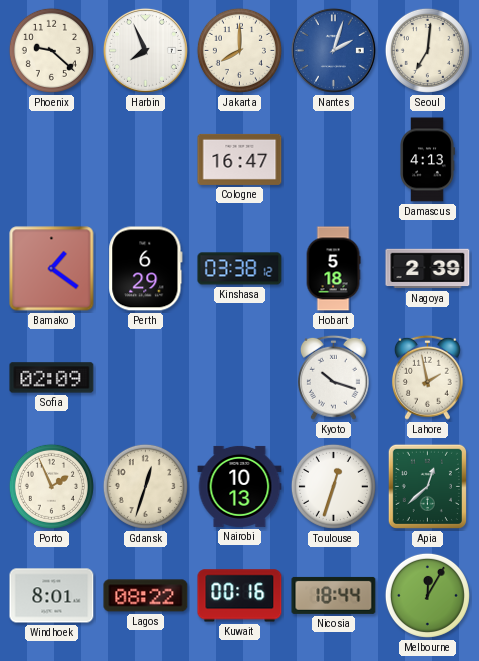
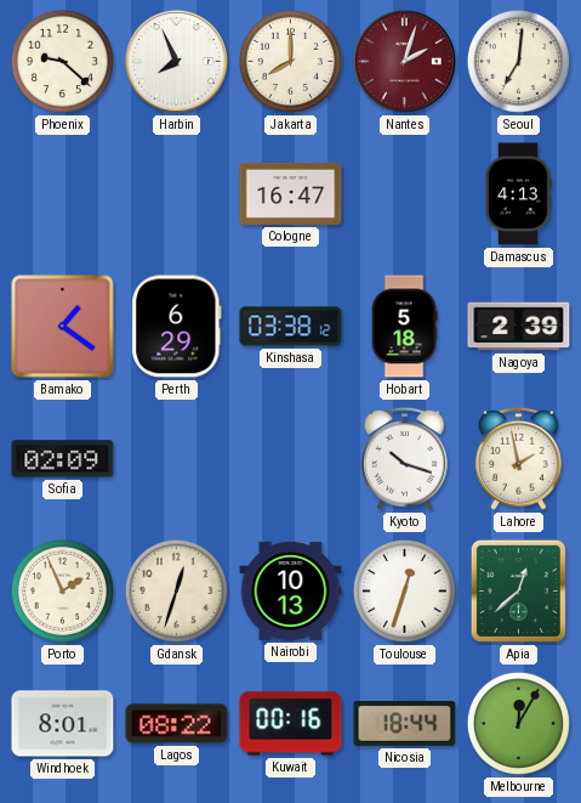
Nantes dial: blue -> burgundy
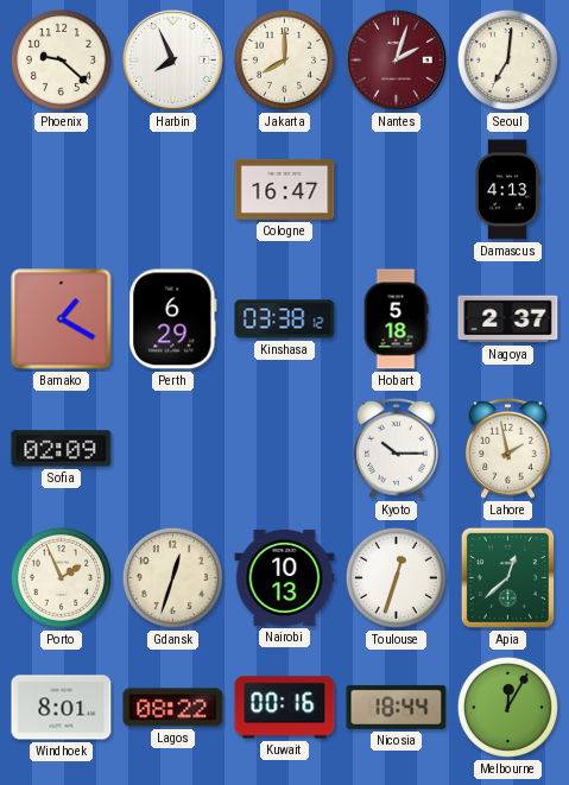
Bamako: 1:21 -> 1:20
Nagoya: 2:39 -> 2:37
Kyoto: 10:18 -> 10:15
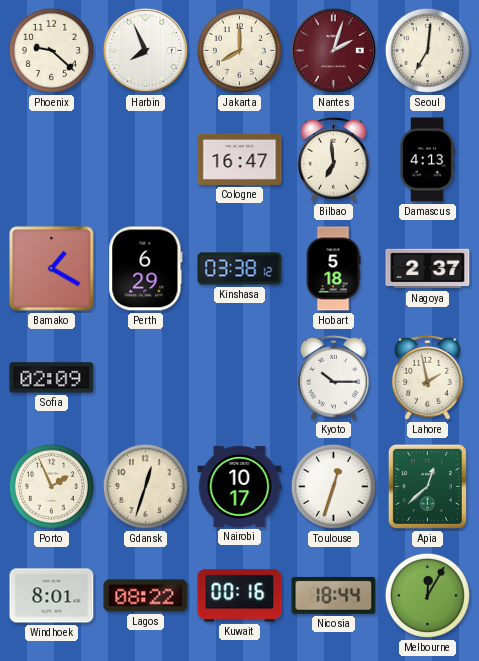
Bilbao: none -> 6:59
Nairobi: 10:13 -> 10:17
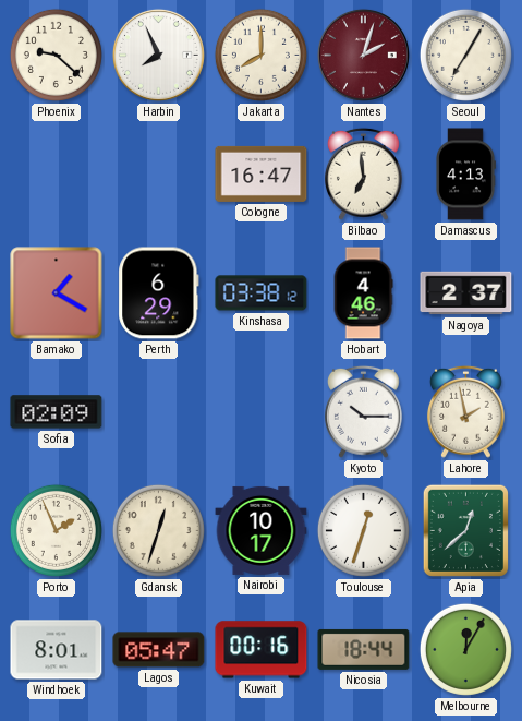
Seoul: 7:01 -> 7:05
Hobart: 5:18 -> 4:46
Lagos: 08:22 -> 05:47
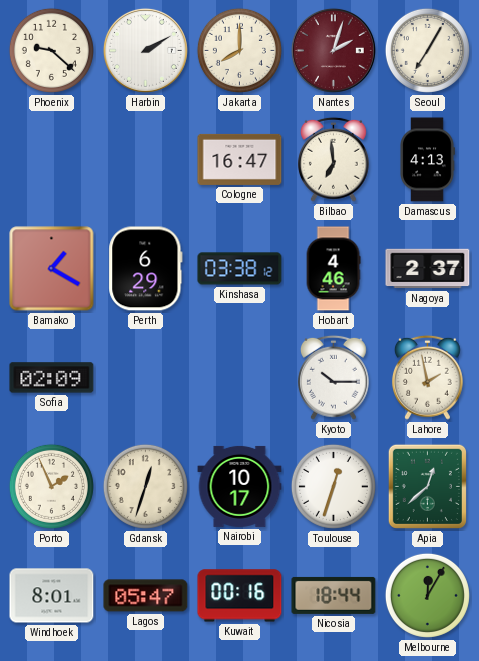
Harbin: 7:56 -> 2:10
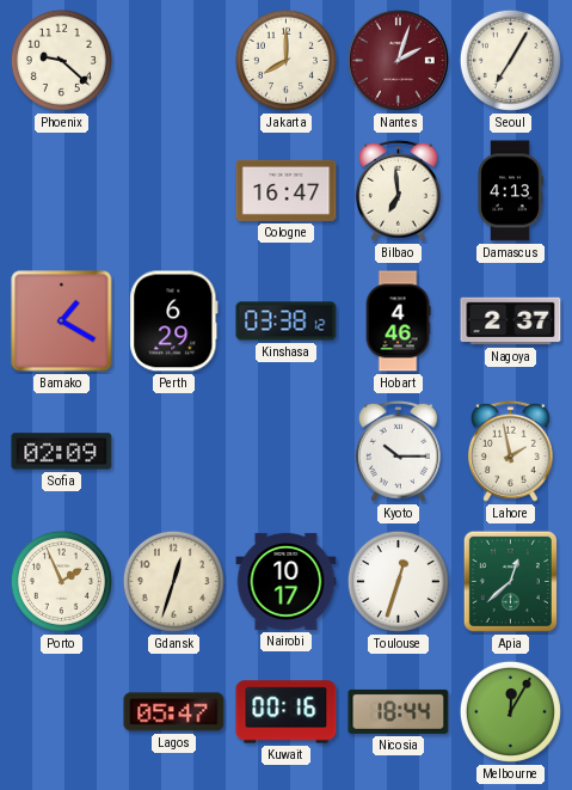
Harbin: 2:10 -> none
Windhoek: 8:01 -> none
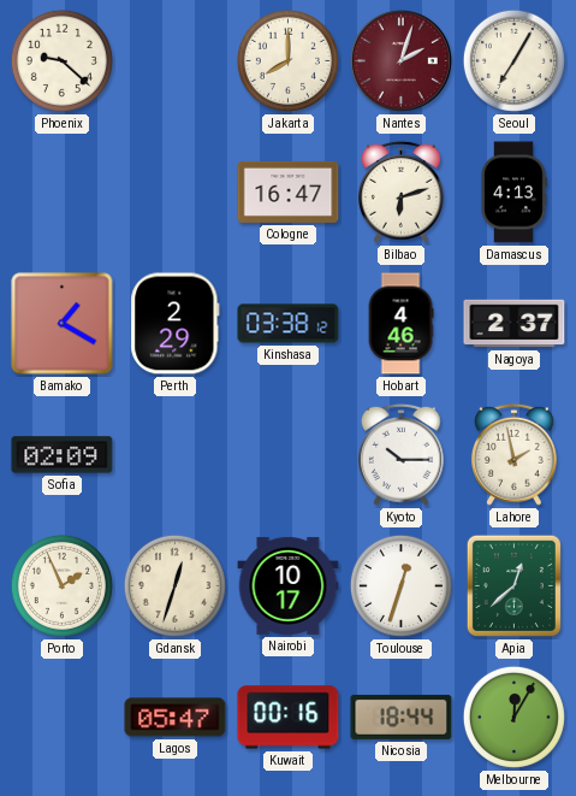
Bilbao: 6:59 -> 6:12
Perth: 6:29 -> 2:29
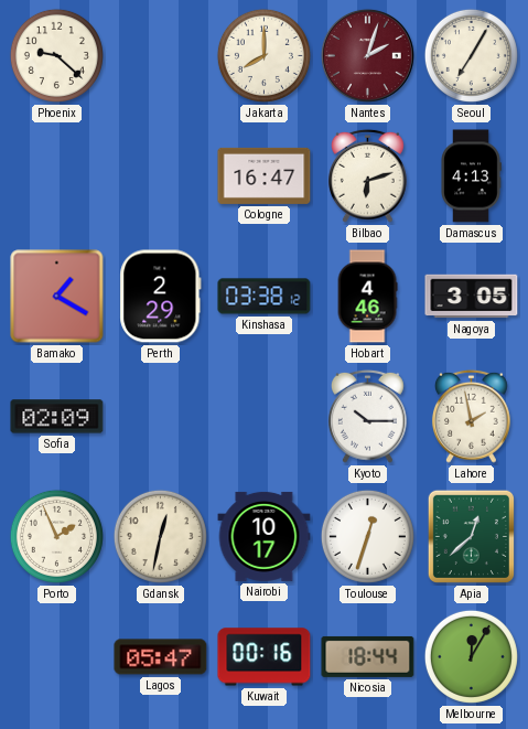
Nagoya: 2:37 -> 3:05
Gdansk: 12:33 -> 12:32
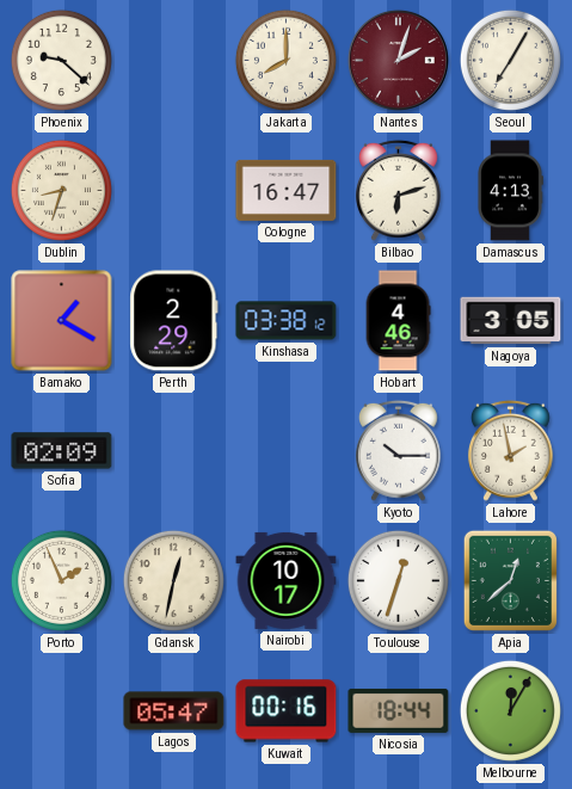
Dublin: none -> 8:33
